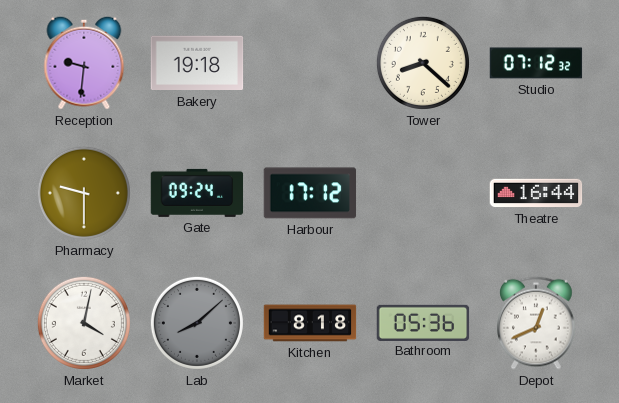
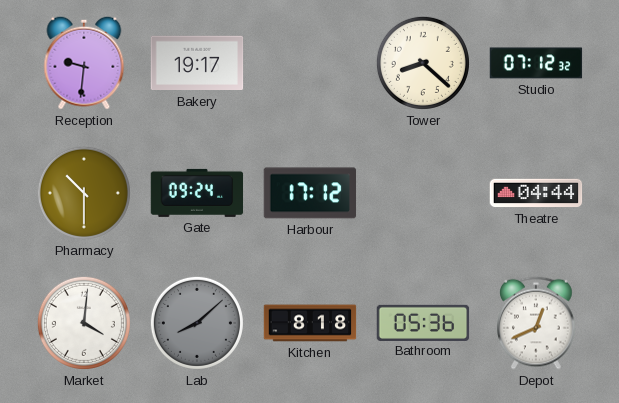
Bakery: 19:18 -> 19:17
Pharmacy: 9:30 -> 10:30
Theatre: 16:44 -> 04:44
Market: 4:02 -> 4:01
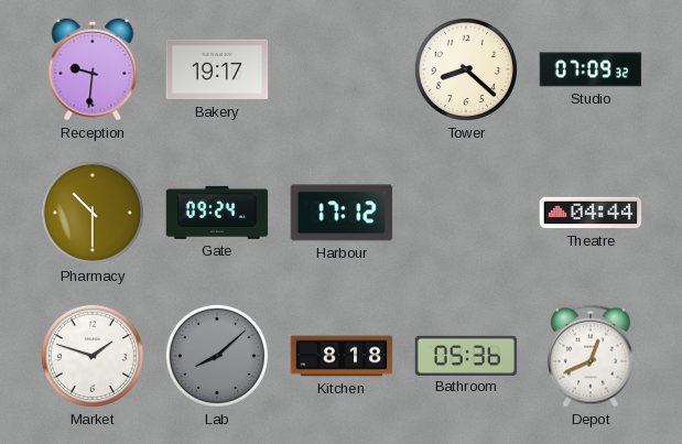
Studio: 07:12 -> 07:09
Market: 4:01 -> 1:48
